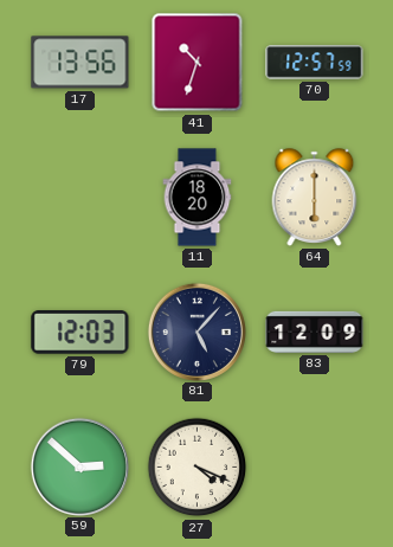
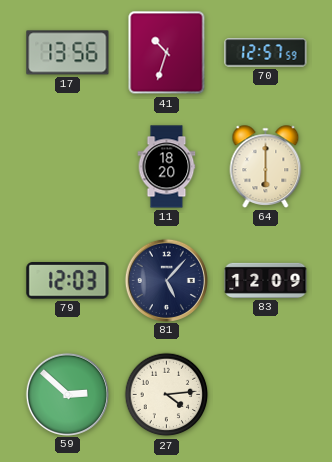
27: 4:19 -> 4:14
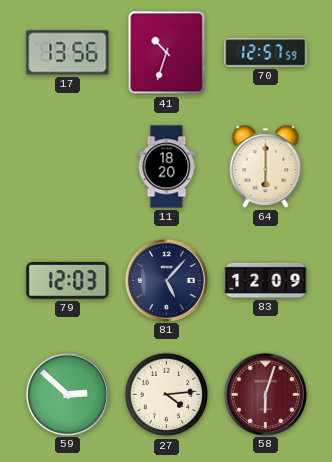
58: none -> 6:03
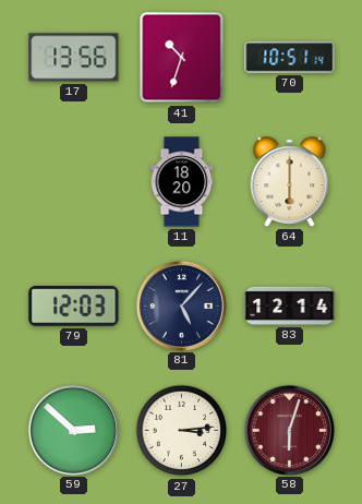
70: 12:57 -> 10:51
83: 12:09 -> 12:14
27: 4:14 -> 3:14
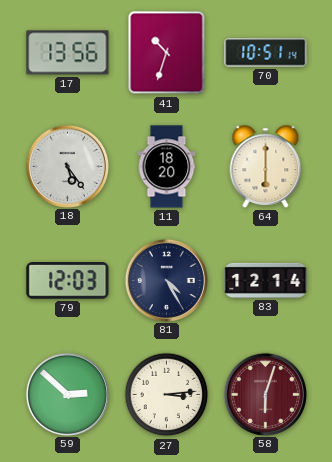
18: none -> 5:24
81: 5:07 -> 4:25
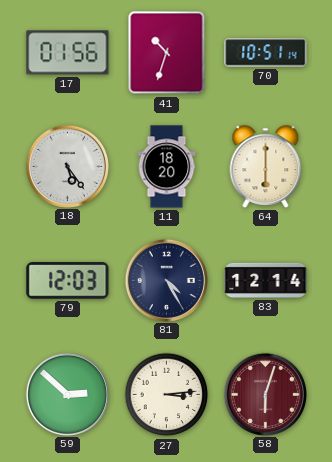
17: 13:56 -> 01:56
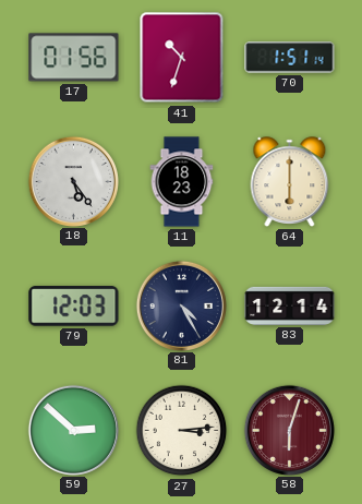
70: 10:51 -> 1:51
11: 18:20 -> 18:23
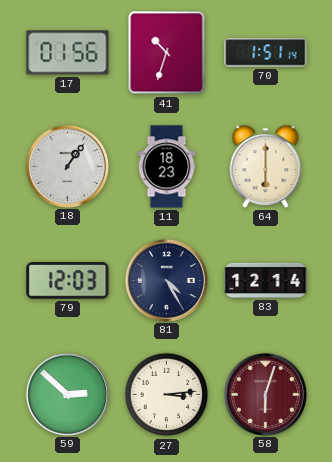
18: 5:24 -> 1:06
